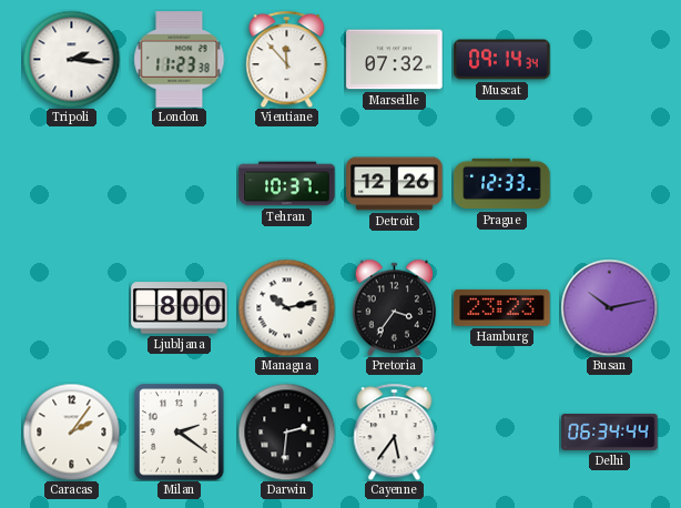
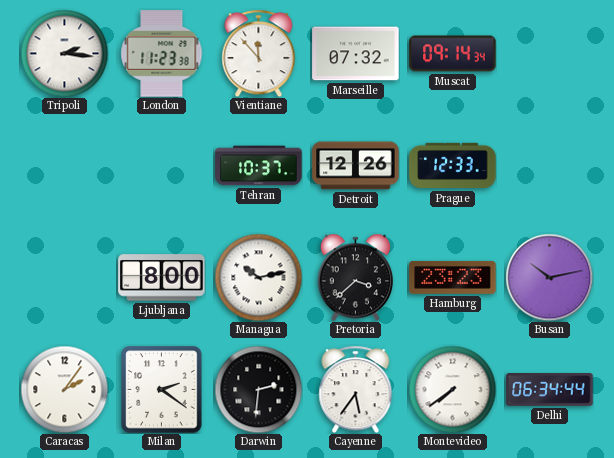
Pretoria: 3:36 -> 3:38
Montevideo: none -> 7:39
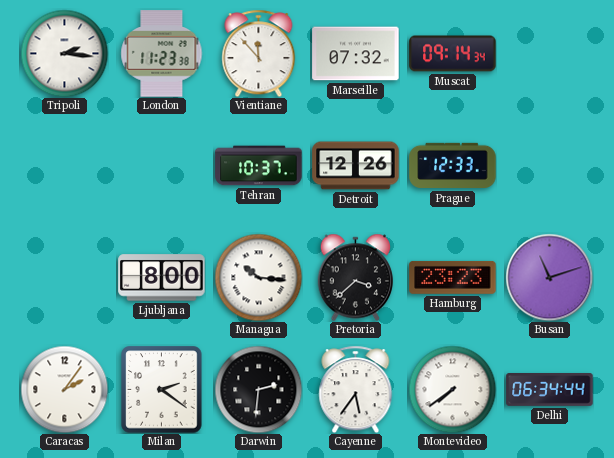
Managua: 10:13 -> 10:16
Busan: 10:13 -> 11:12
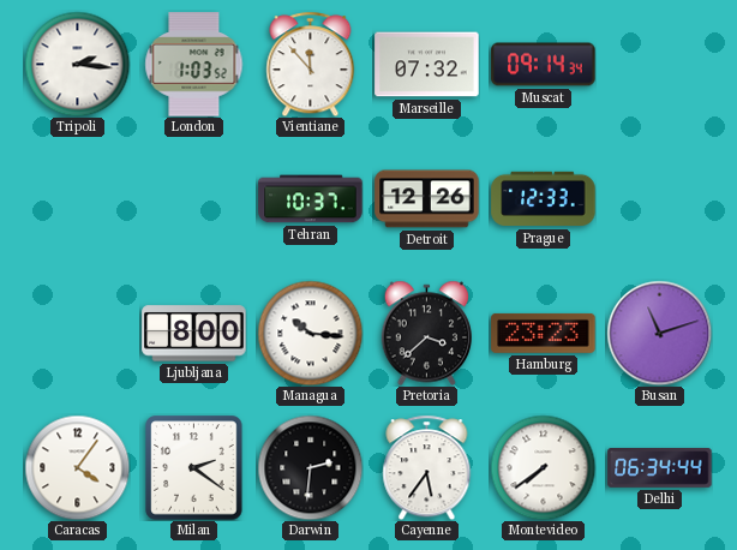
London: 11:23 -> 1:03
Caracas: 2:06 -> 4:06
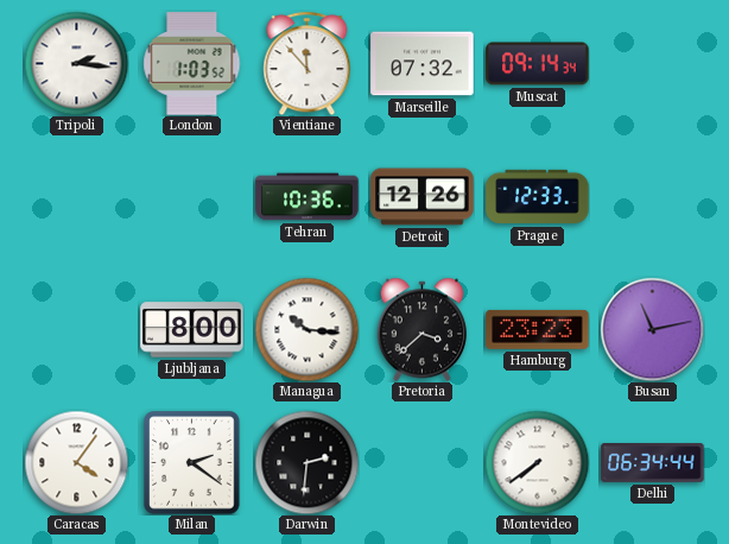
Tehran: 10:37 -> 10:36
Busan: 11:12 -> 11:13
Cayenne: 5:36 -> none
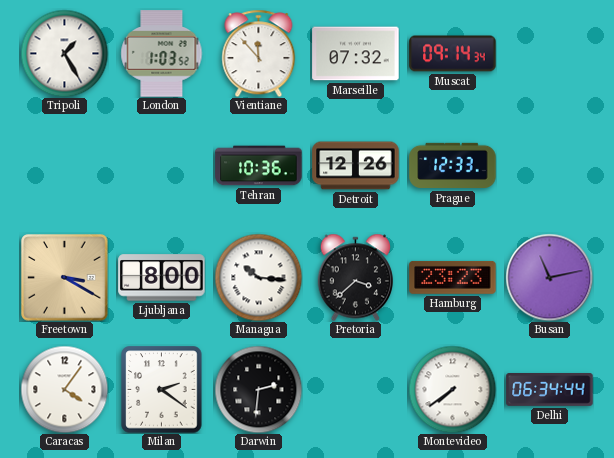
Tripoli: 2:16 -> 1:25
Freetown: none -> 3:20
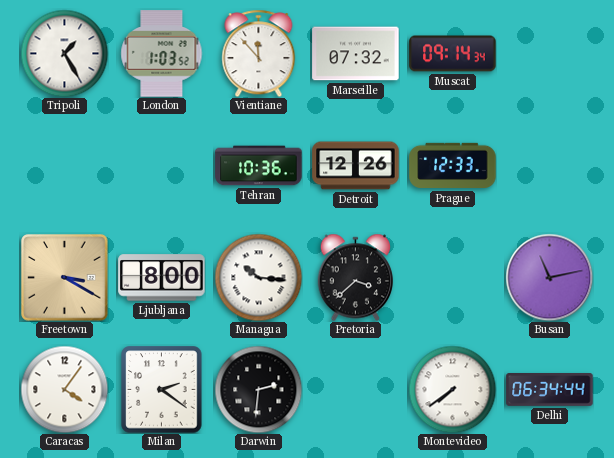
Hamburg: 23:23 -> none
